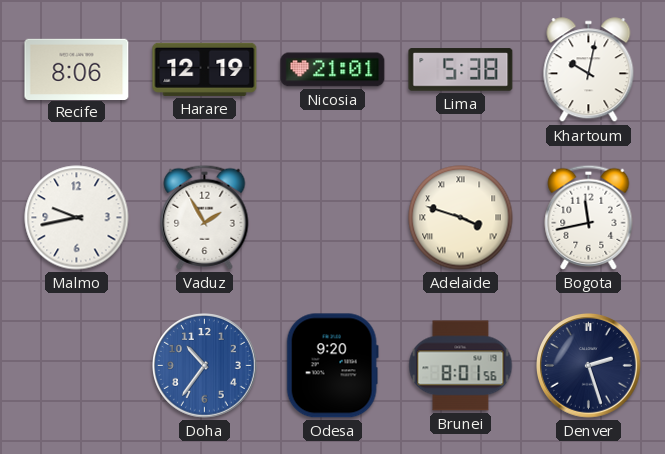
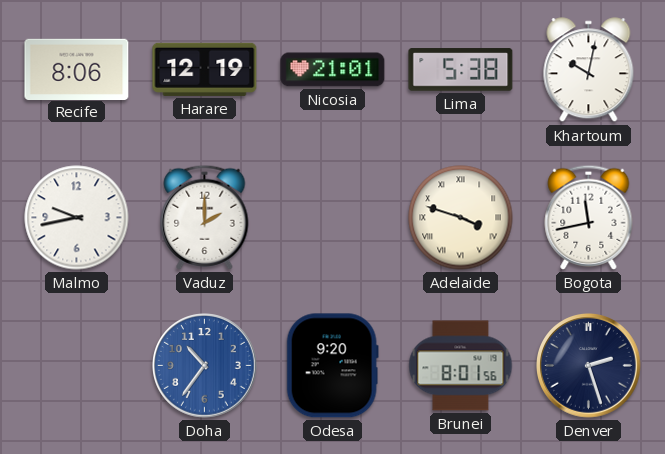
Vaduz: 1:55 -> 2:00
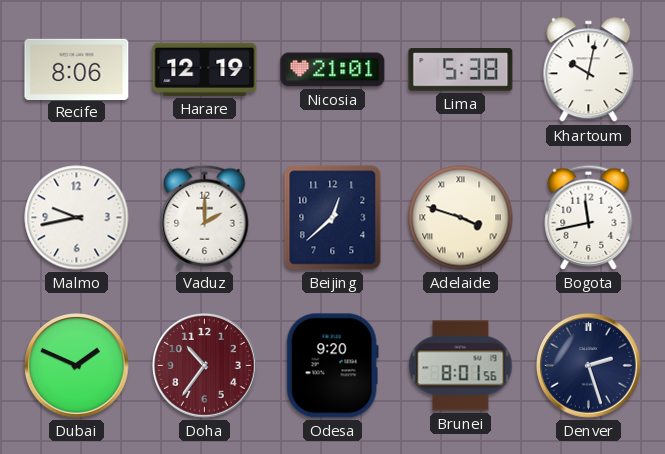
Beijing: none -> 12:38
Dubai: none -> 1:49
Doha dial: blue -> burgundy
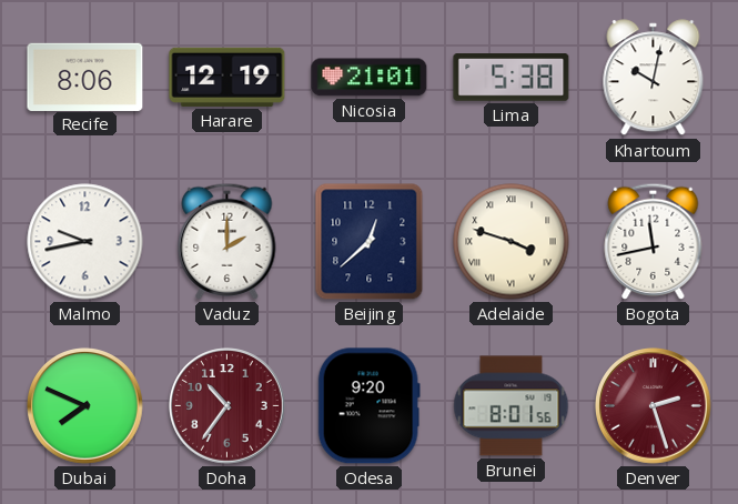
Dubai: 1:49 -> 7:49
Denver dial: navy -> burgundy
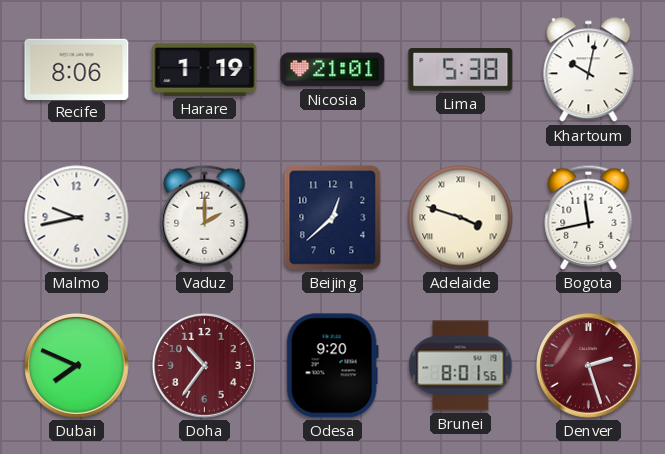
Harare: 12:19 -> 1:19
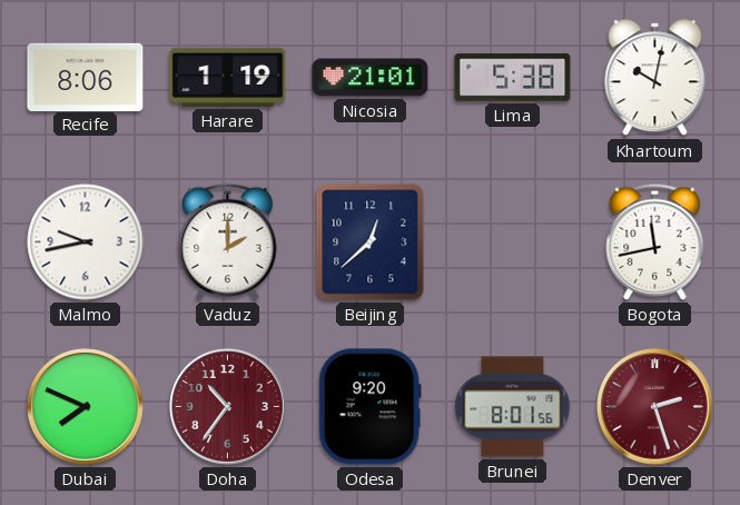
Adelaide: 3:48 -> none
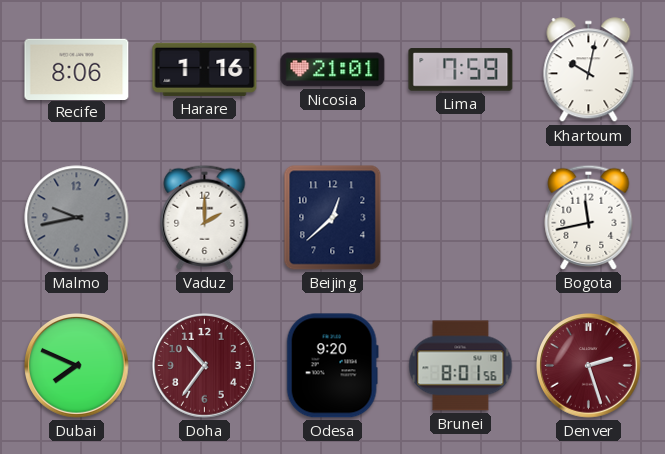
Harare: 1:19 -> 1:16
Lima: 5:38 -> 7:59
Malmo dial: white -> grey
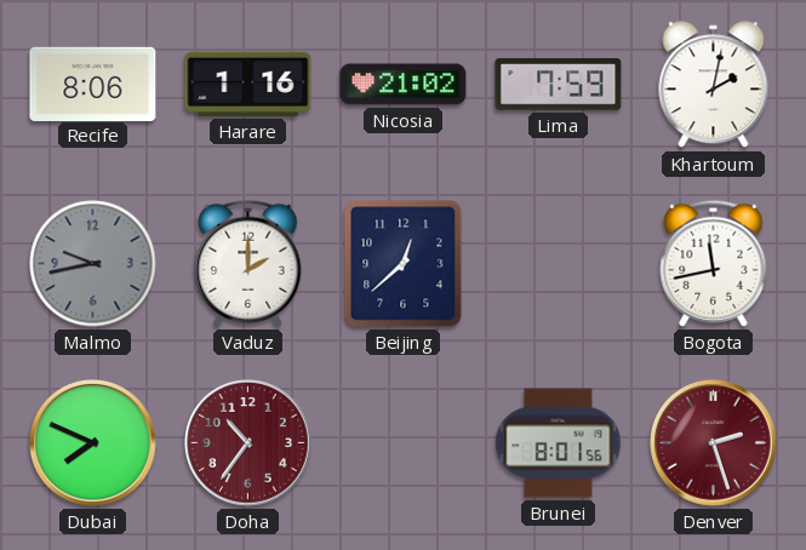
Nicosia: 21:01 -> 21:02
Khartoum: 10:02 -> 2:02
Odesa: 9:20 -> none
